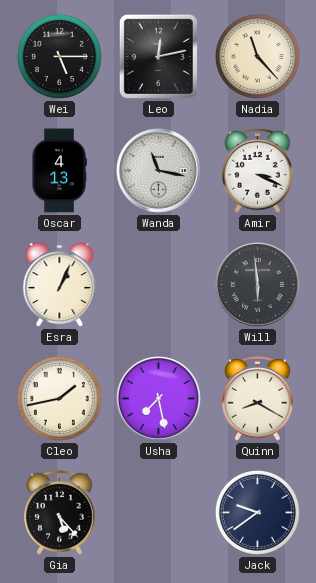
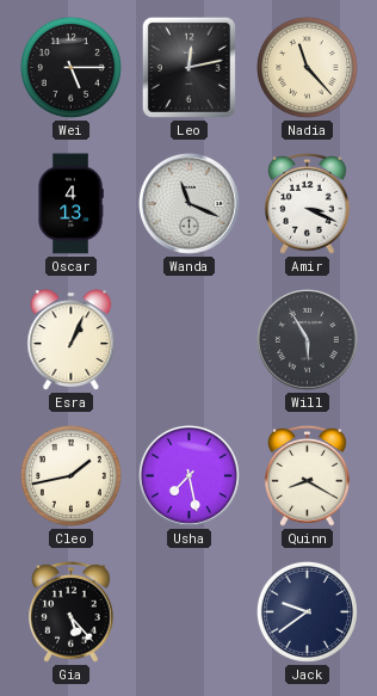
Wanda: 11:17 -> 11:19
Will: 5:59 -> 5:55
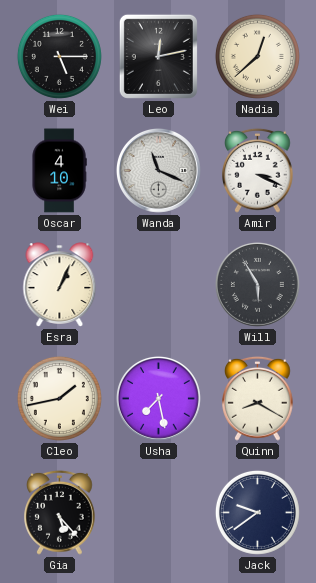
Nadia: 11:23 -> 12:38
Oscar: 4:13 -> 4:10
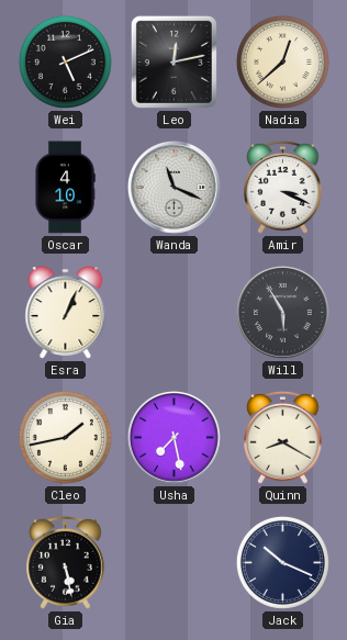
Wei: 5:15 -> 5:11
Gia: 5:23 -> 5:28
Jack: 9:39 -> 10:19
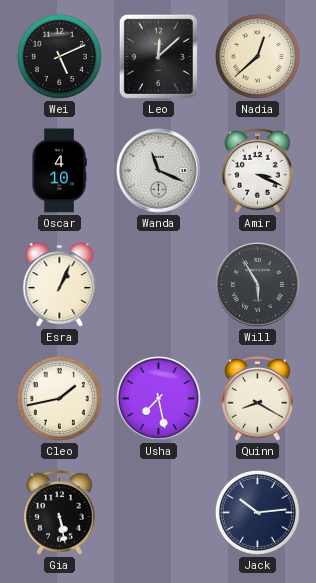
Leo: 12:13 -> 12:08
Jack: 10:19 -> 10:14
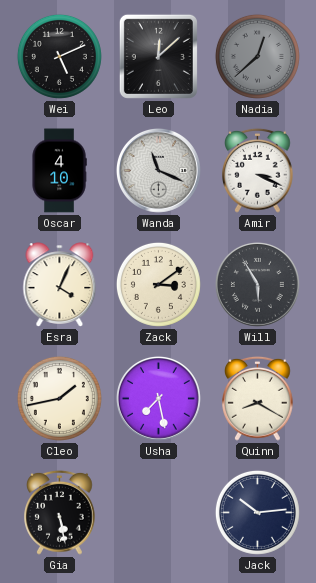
Nadia dial: cream -> grey
Esra: 1:04 -> 4:04
Zack: none -> 3:09
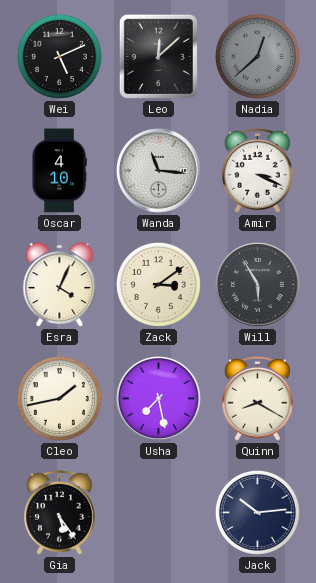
Wanda: 11:19 -> 11:16
Gia: 5:28 -> 5:24
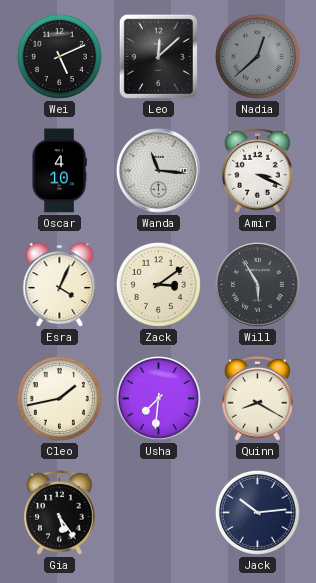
Usha: 7:28 -> 7:31
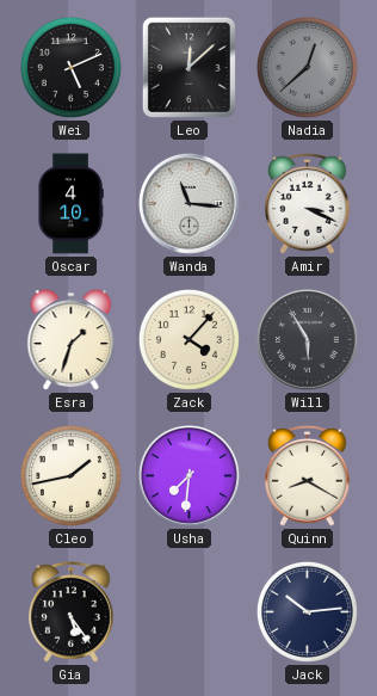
Esra: 4:04 -> 1:33
Zack: 3:09 -> 4:07
